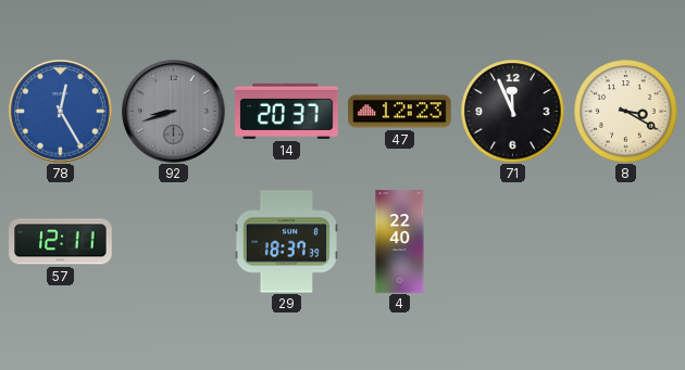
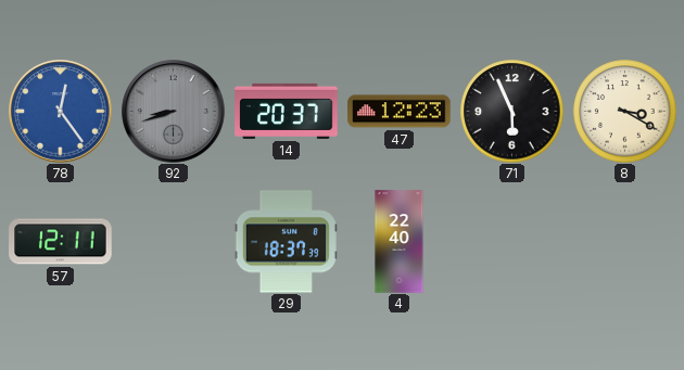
78: 12:25 -> 12:24
71: 11:56 -> 5:56
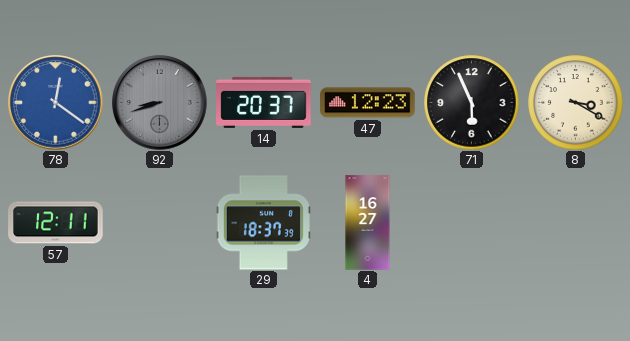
78: 12:24 -> 12:21
4: 22:40 -> 16:27
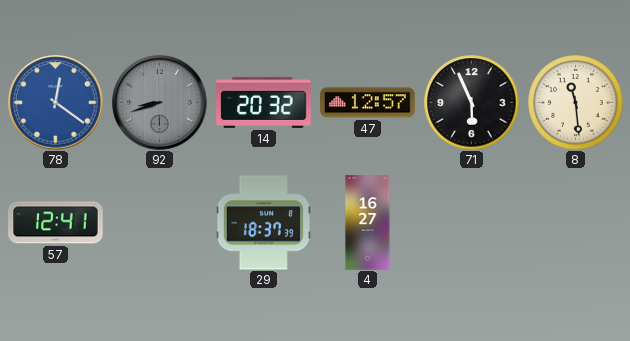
14: 20:37 -> 20:32
47: 12:23 -> 12:57
8: 3:20 -> 11:29
57: 12:11 -> 12:41
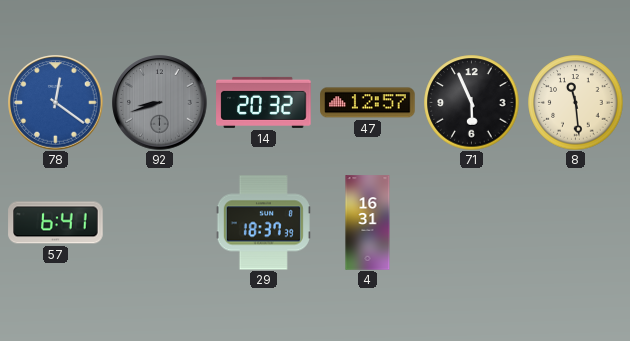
57: 12:41 -> 6:41
4: 16:27 -> 16:31
